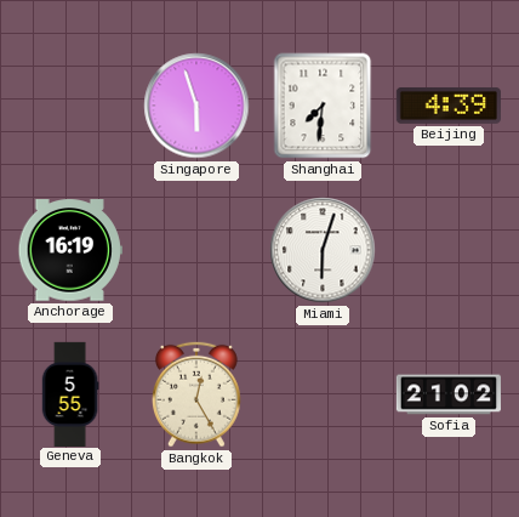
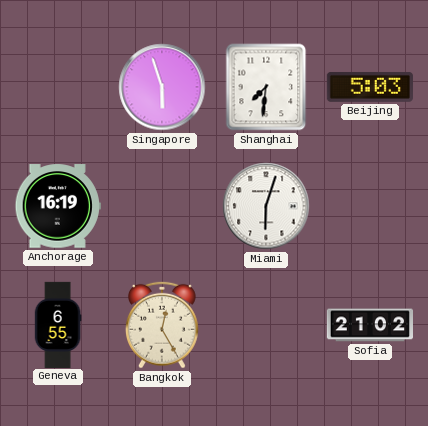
Beijing: 4:39 -> 5:03
Geneva: 5:55 -> 6:55
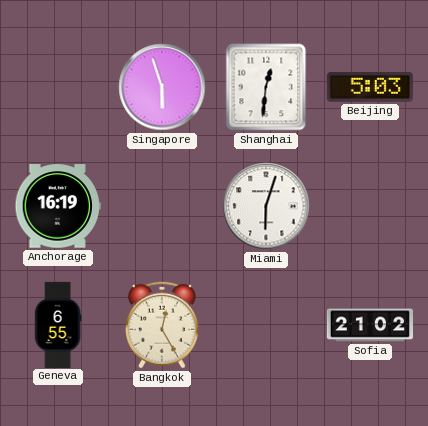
Shanghai: 7:31 -> 12:31
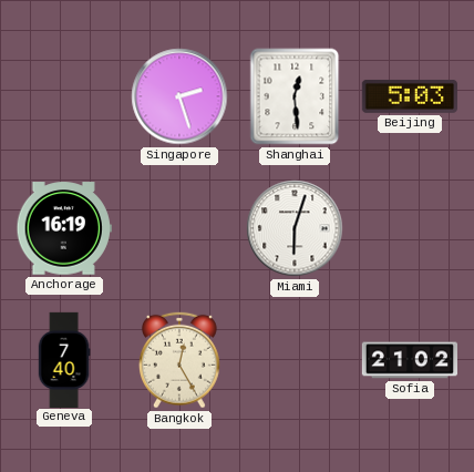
Singapore: 5:57 -> 2:27
Shanghai: 12:31 -> 12:29
Geneva: 6:55 -> 7:40
